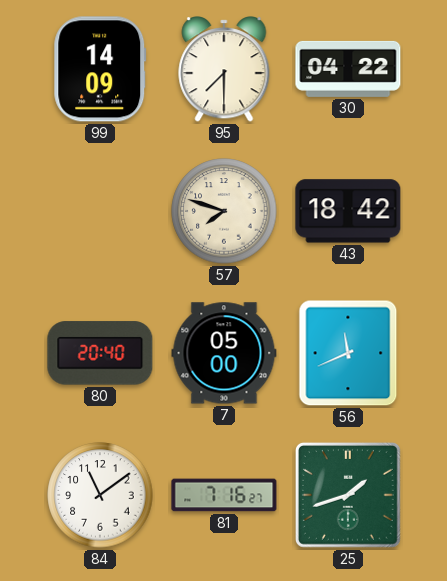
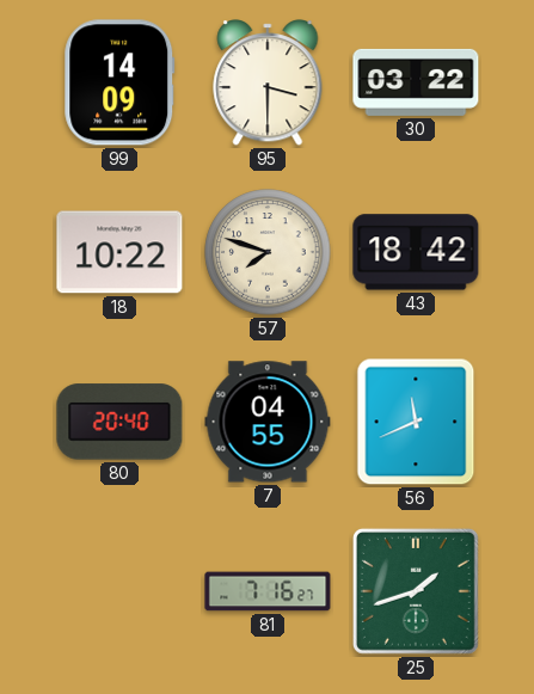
95: 7:30 -> 3:30
30: 04:22 -> 03:22
18: none -> 10:22
7: 05:00 -> 04:55
84: 11:09 -> none
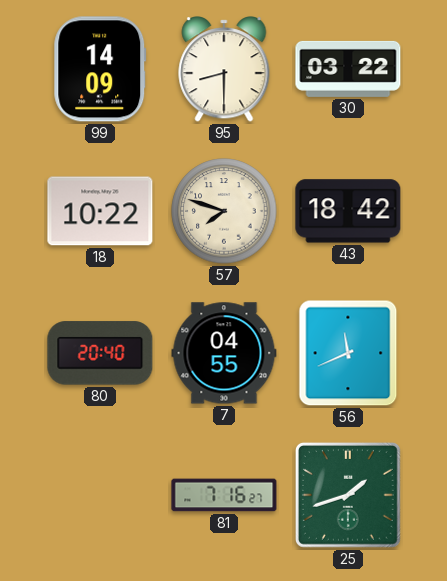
95: 3:30 -> 8:30
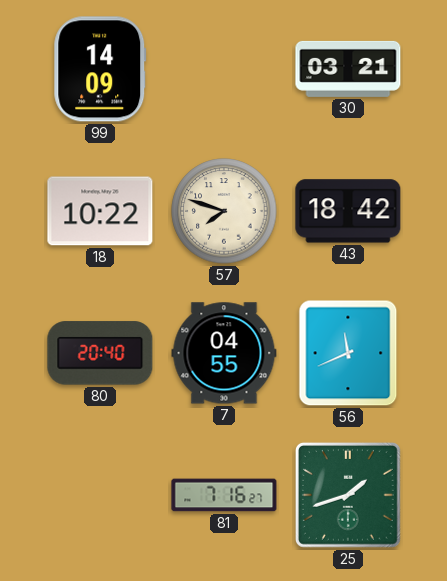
95: 8:30 -> none
30: 03:22 -> 03:21
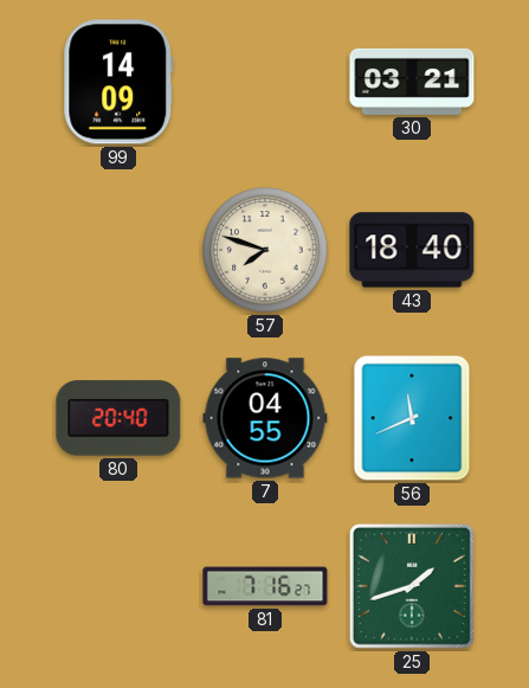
18: 10:22 -> none
43: 18:42 -> 18:40
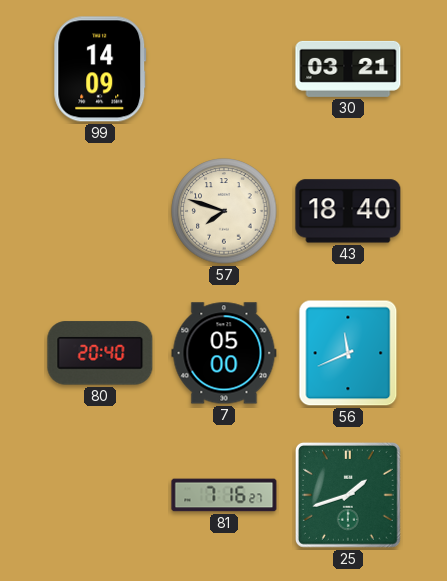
7: 04:55 -> 05:00
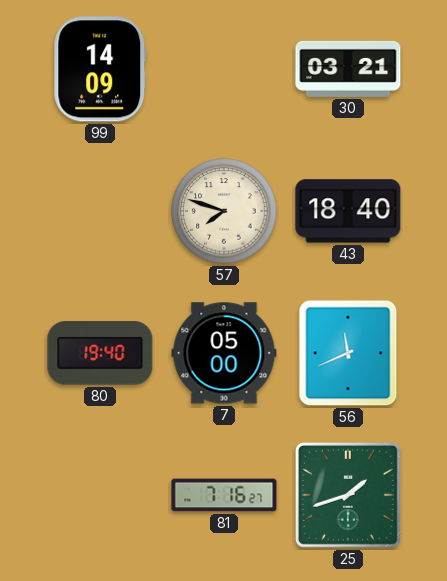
80: 20:40 -> 19:40
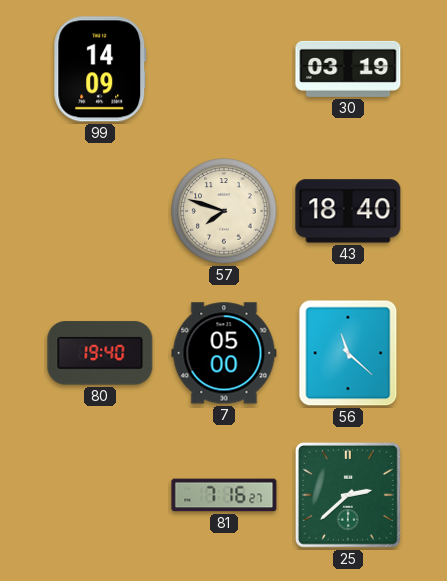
30: 03:21 -> 03:19
56: 11:41 -> 11:22
25: 1:42 -> 2:38
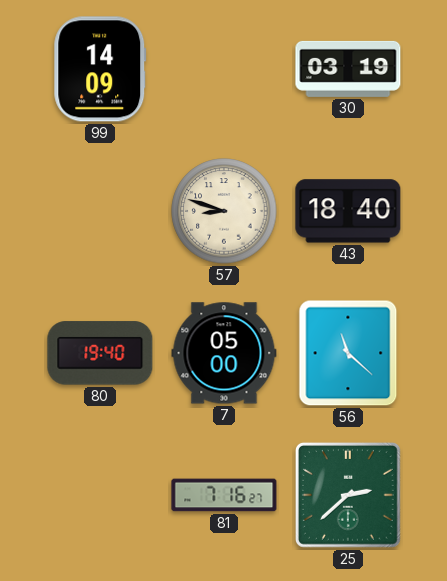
57: 7:48 -> 8:48
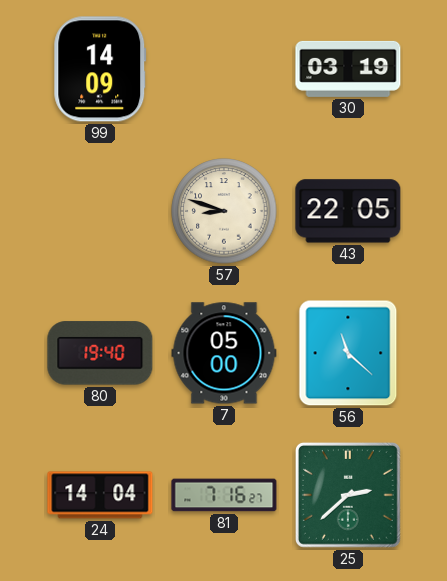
43: 18:40 -> 22:05
24: none -> 14:04
